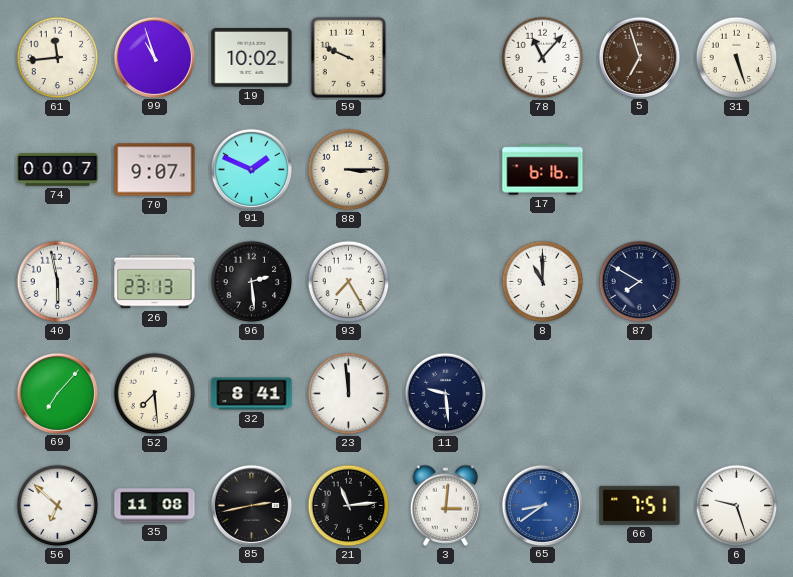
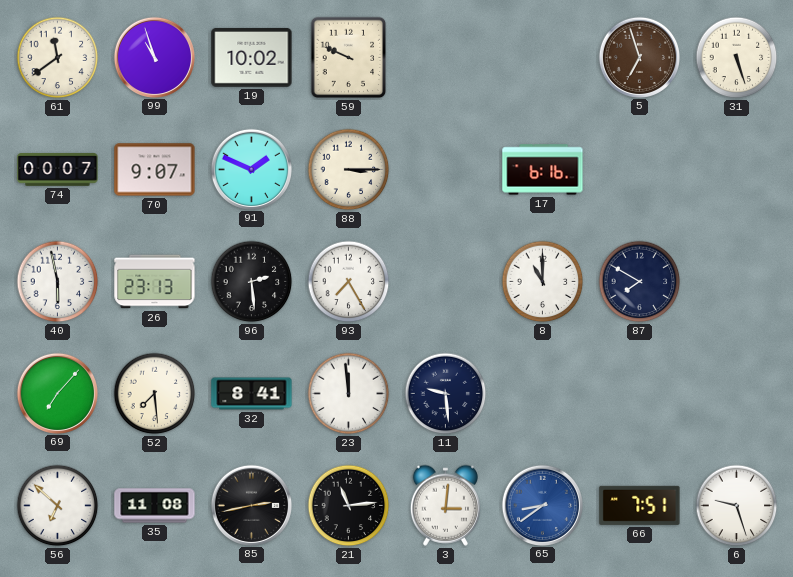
61: 11:44 -> 11:39
78: 11:07 -> none
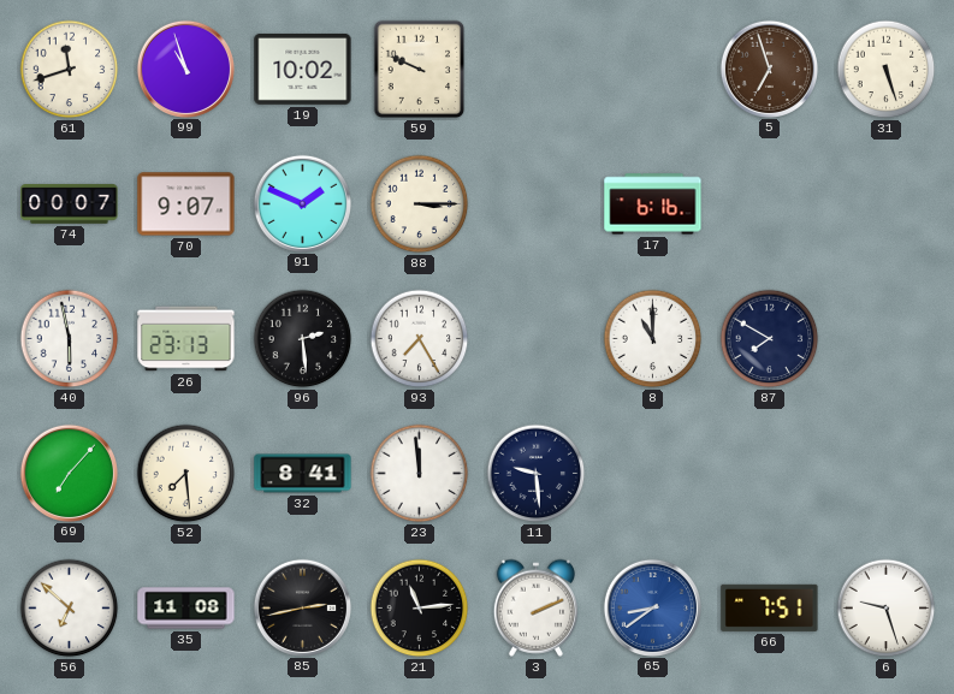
61: 11:39 -> 11:42
3: 3:01 -> 2:11
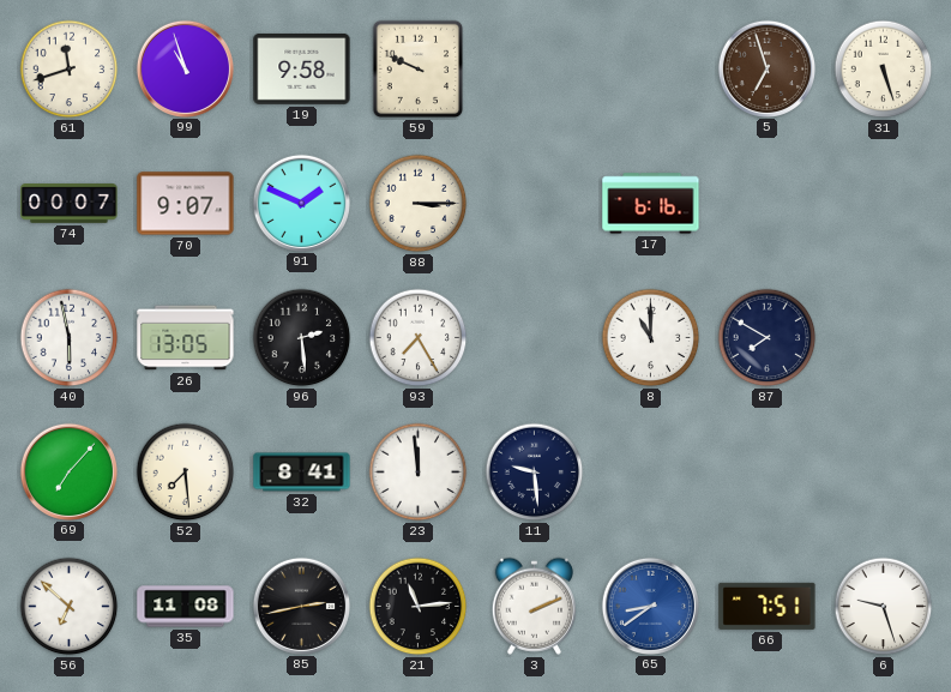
19: 10:02 -> 9:58
26: 23:13 -> 13:05
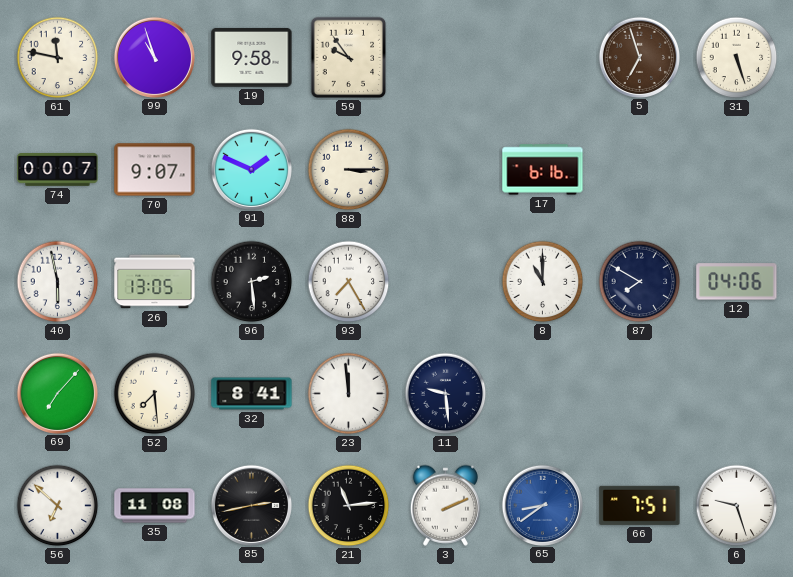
61: 11:42 -> 11:47
59: 9:49 -> 9:54
12: none -> 04:06
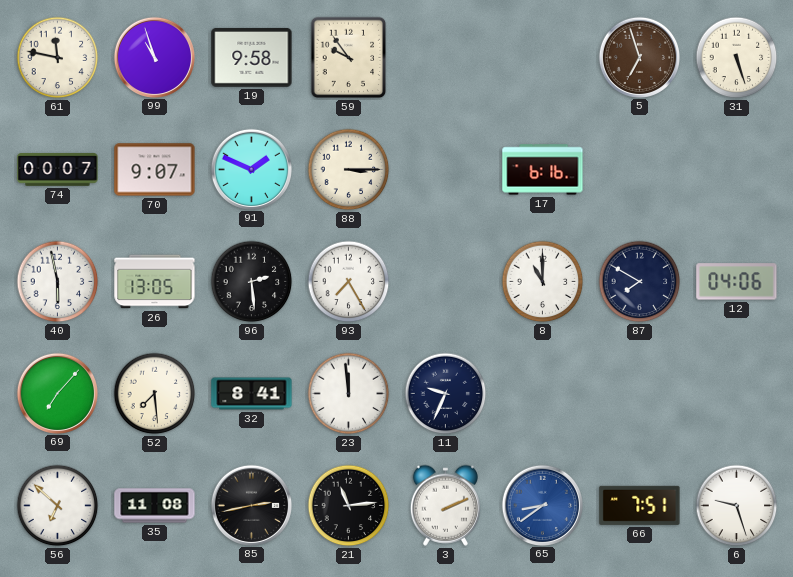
11: 9:29 -> 9:34
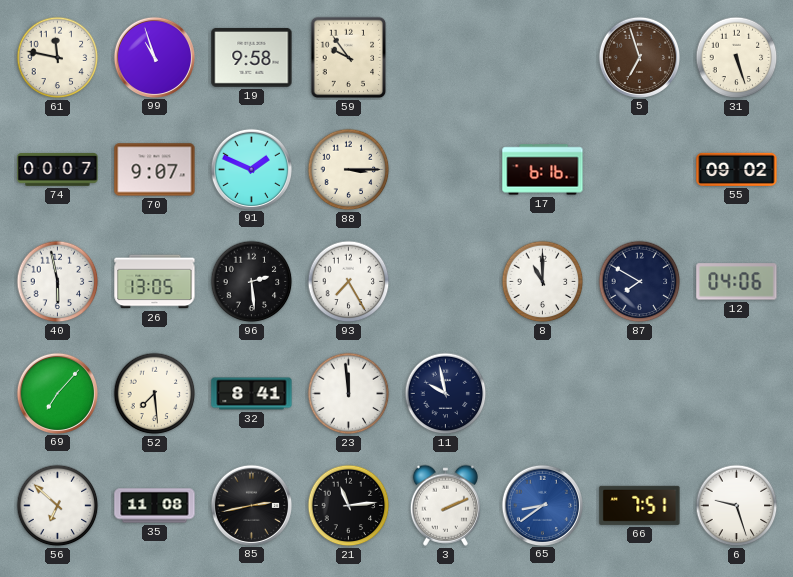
55: none -> 09:02
11: 9:34 -> 9:58
